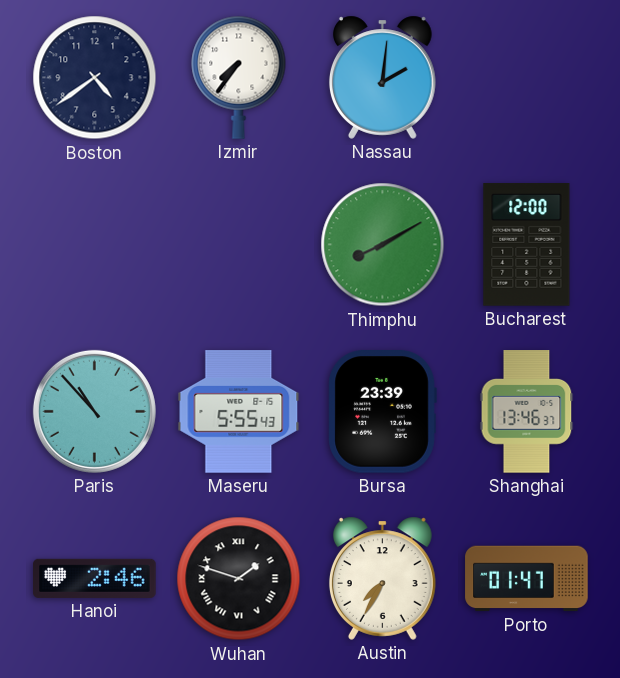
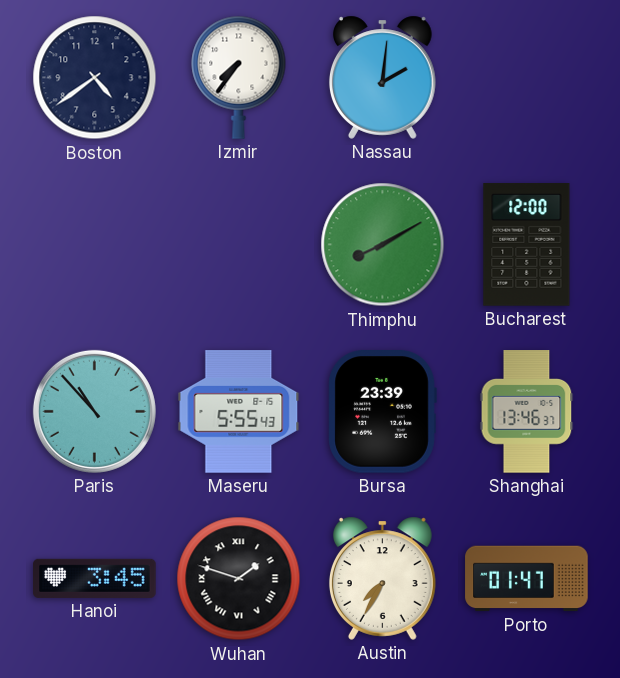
Hanoi: 2:46 -> 3:45
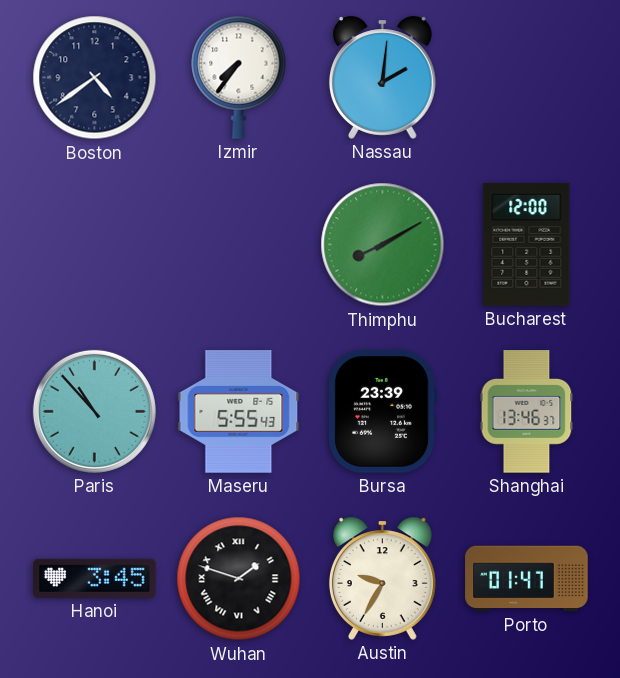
Austin: 7:35 -> 9:35
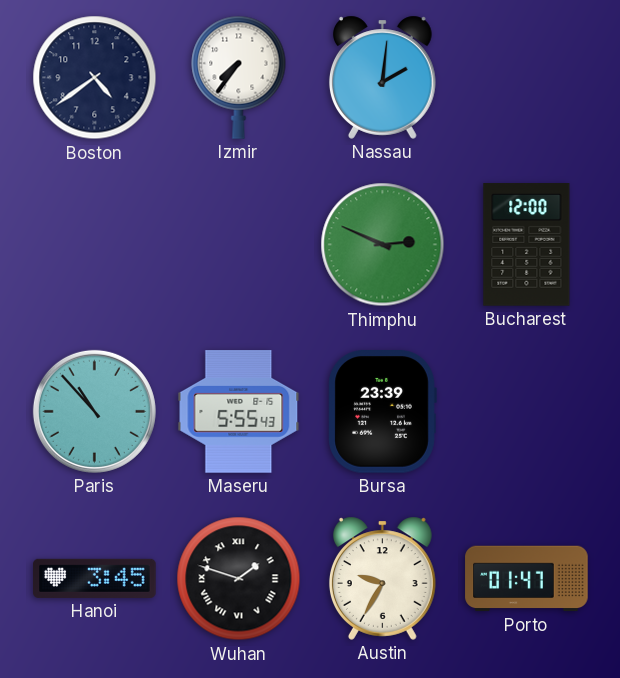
Thimphu: 8:10 -> 2:49
Shanghai: 13:46 -> none
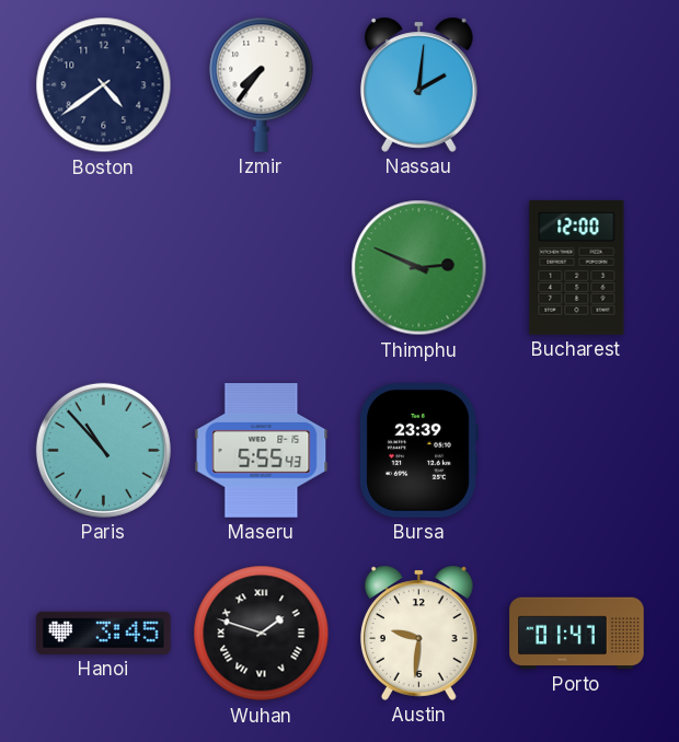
Austin: 9:35 -> 9:31
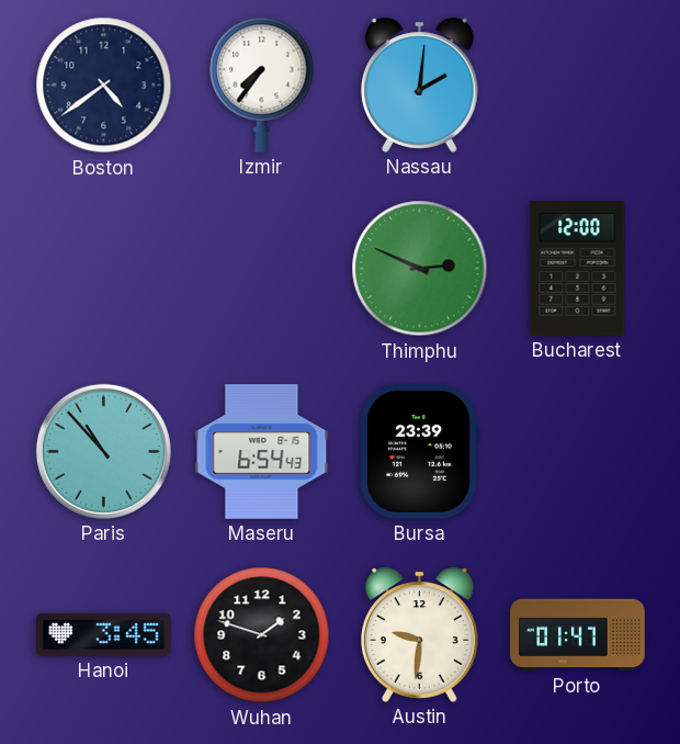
Maseru: 5:55 -> 6:54
Wuhan numerals: Roman -> Arabic
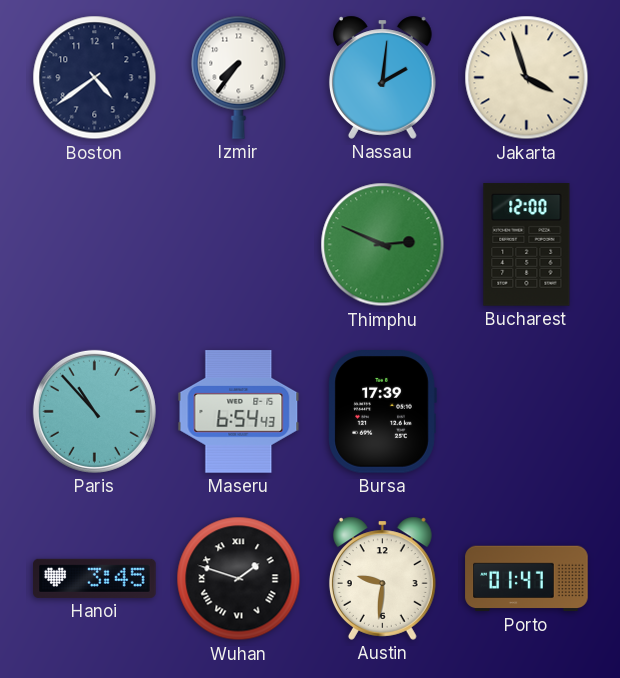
Jakarta: none -> 3:57
Bursa: 23:39 -> 17:39
Wuhan numerals: Arabic -> Roman
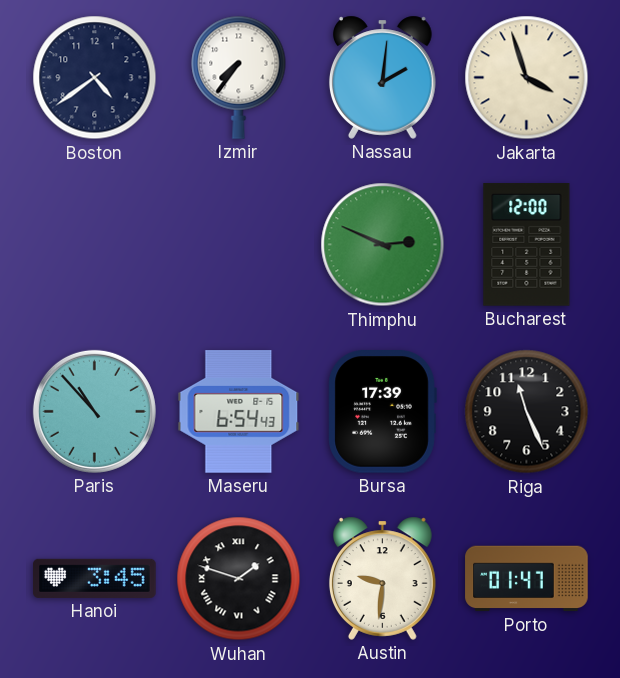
Riga: none -> 11:26
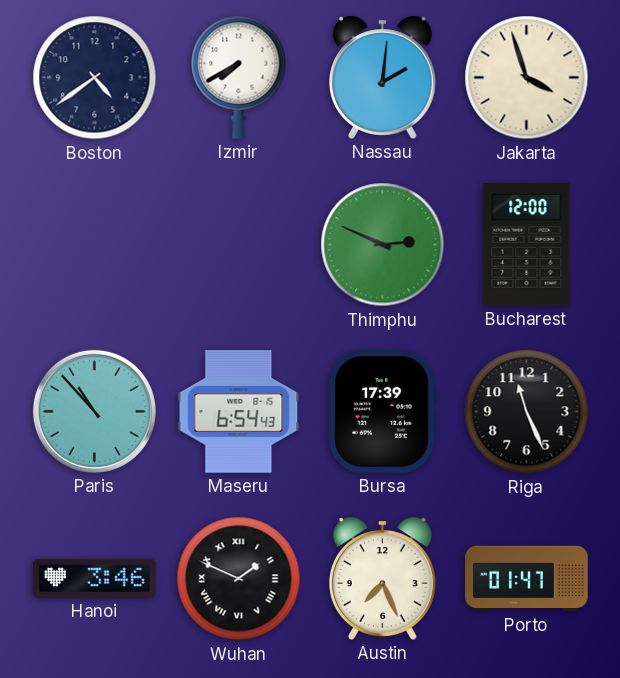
Izmir: 7:36 -> 7:40
Hanoi: 3:45 -> 3:46
Wuhan: 1:48 -> 1:49
Austin: 9:31 -> 7:26
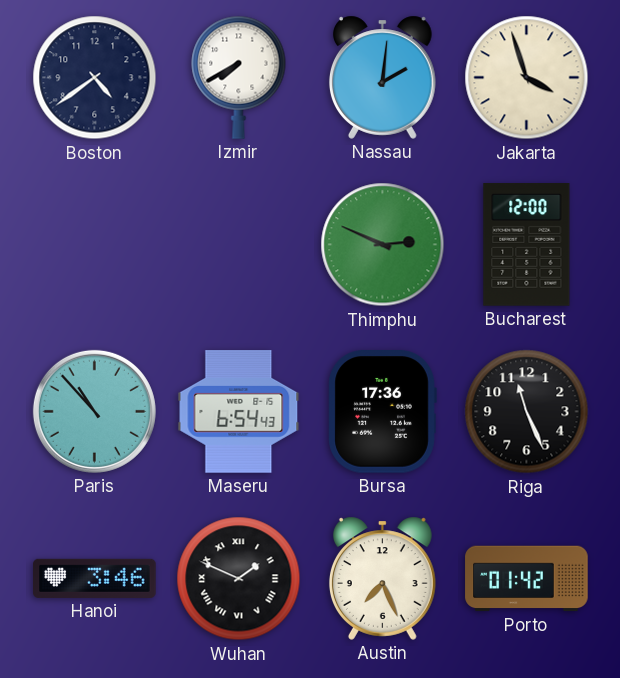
Bursa: 17:39 -> 17:36
Porto: 01:47 -> 01:42
